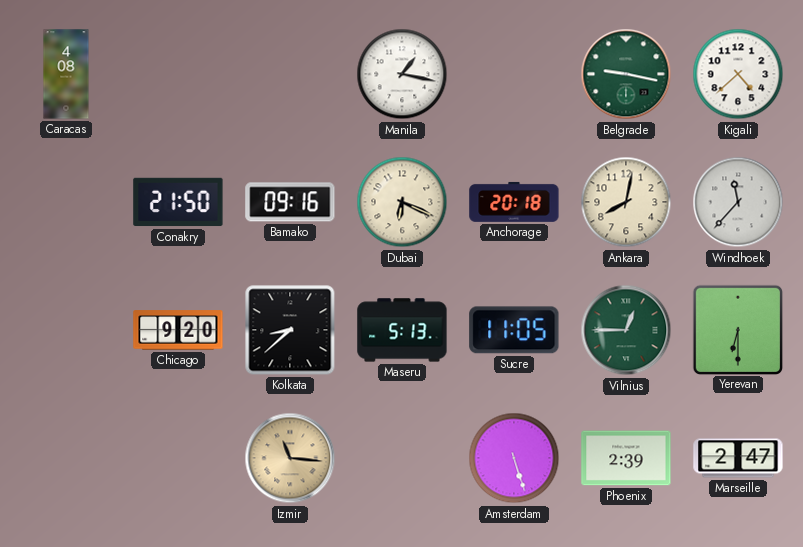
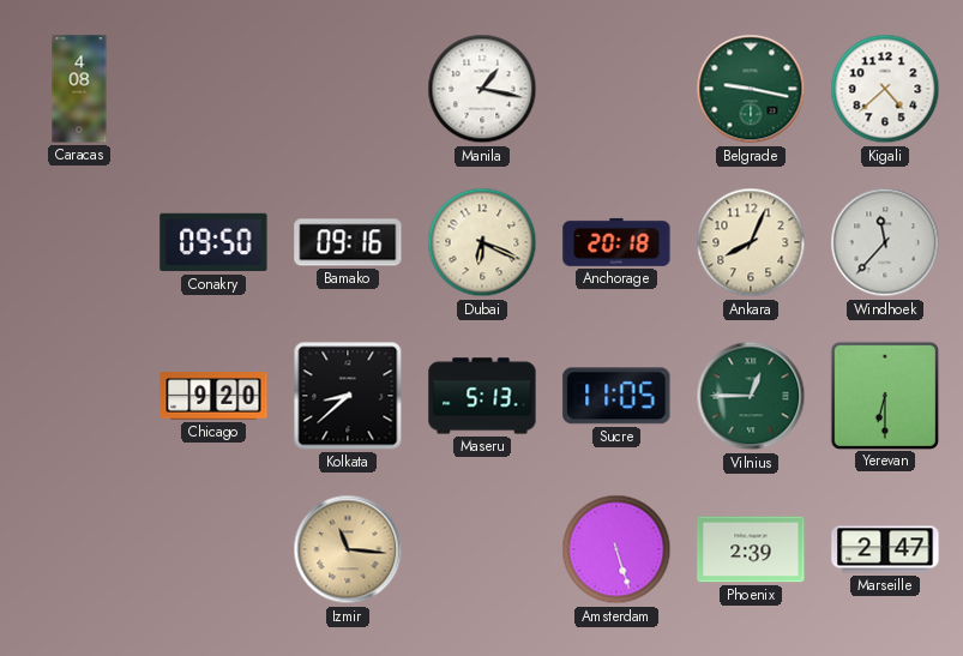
Conakry: 21:50 -> 09:50
Ankara: 8:02 -> 8:04
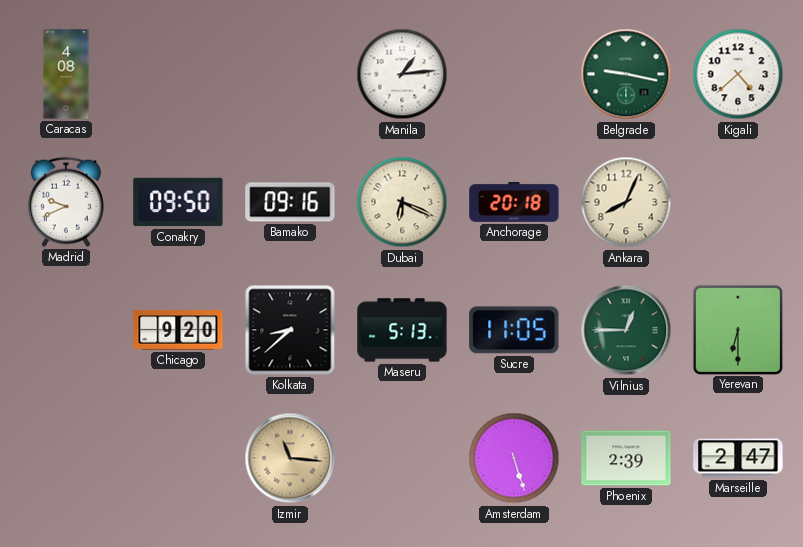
Manila: 1:17 -> 1:14
Madrid: none -> 9:41
Windhoek: 11:37 -> none
